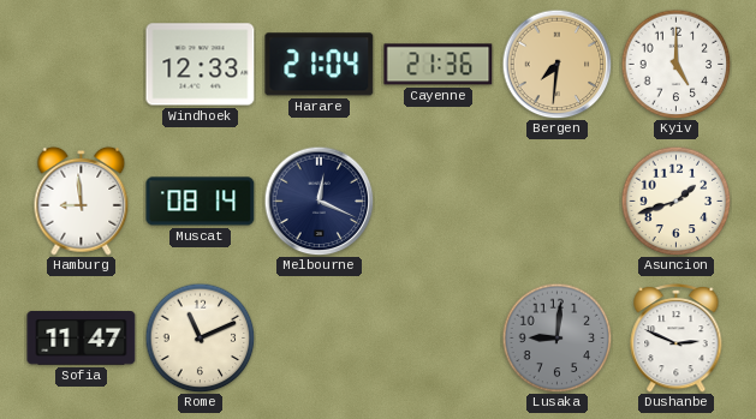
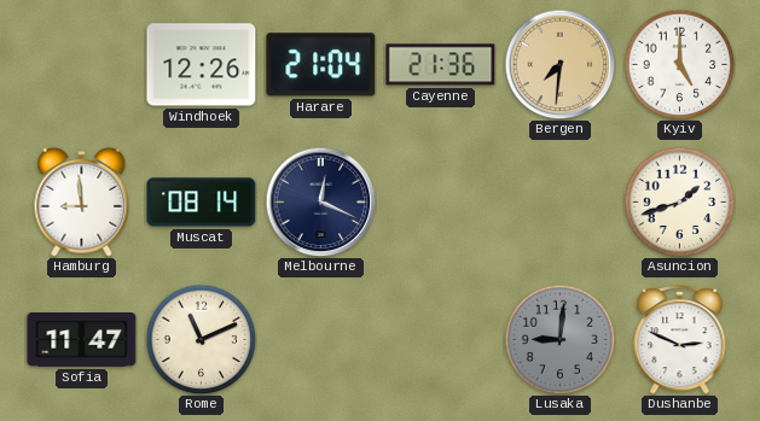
Windhoek: 12:33 -> 12:26
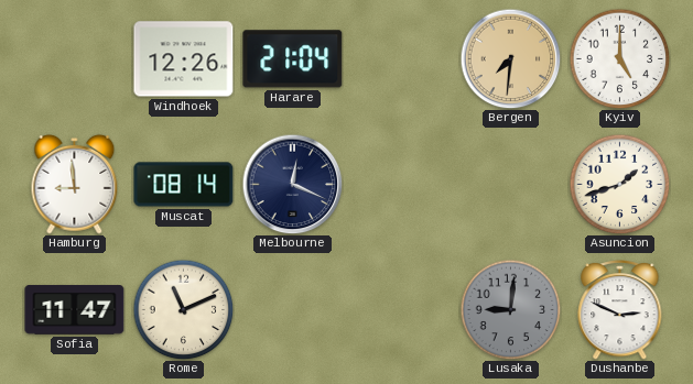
Cayenne: 21:36 -> none
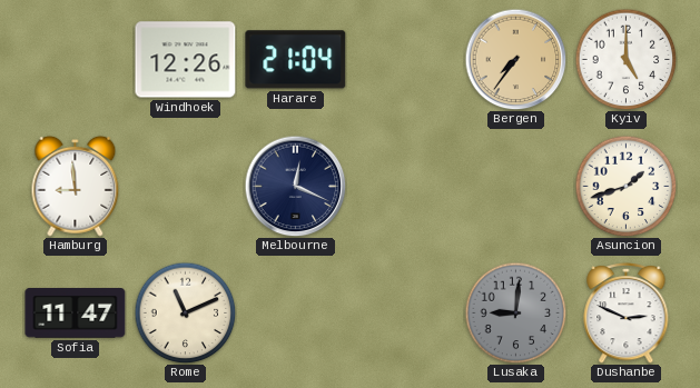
Bergen: 7:31 -> 7:36
Muscat: 08:14 -> none
